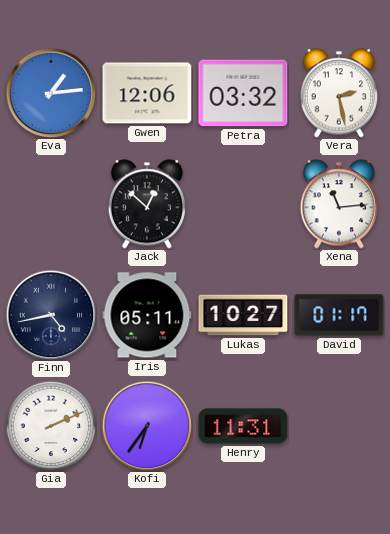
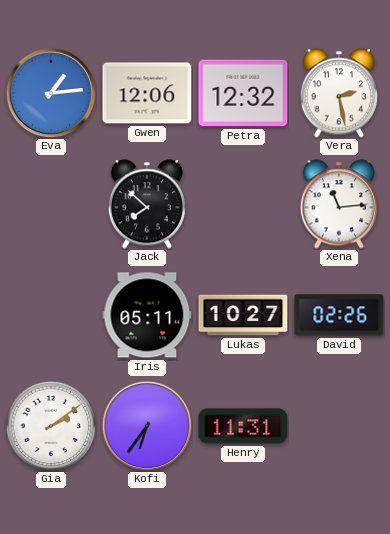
Petra: 03:32 -> 12:32
Jack: 12:52 -> 7:52
Finn: 4:43 -> none
David: 01:17 -> 02:26
Gia: 2:11 -> 2:09
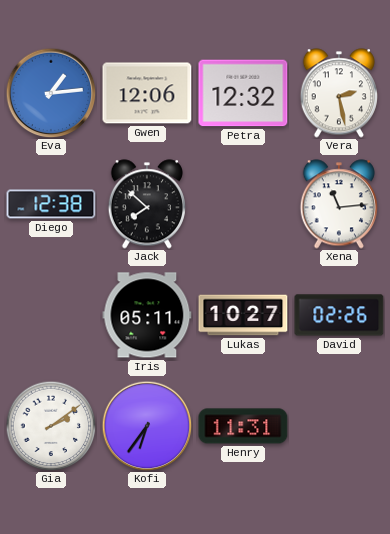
Diego: none -> 12:38
